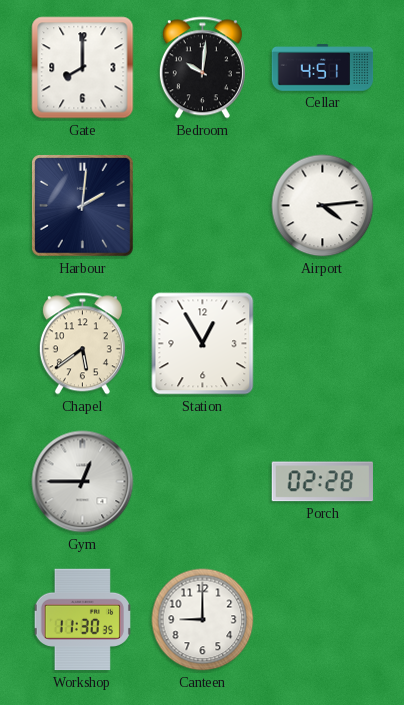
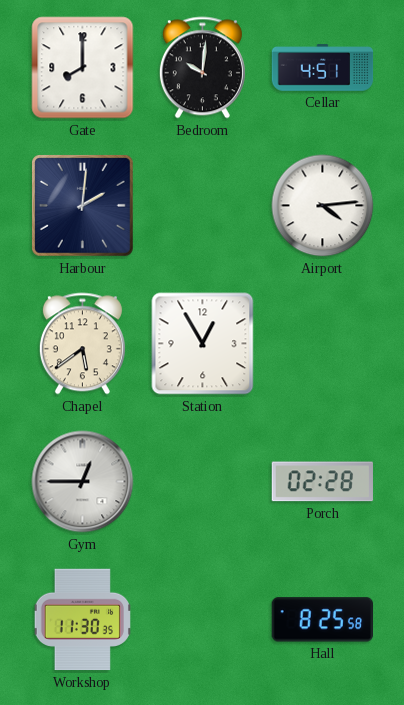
Canteen: 9:00 -> none
Hall: none -> 8:25
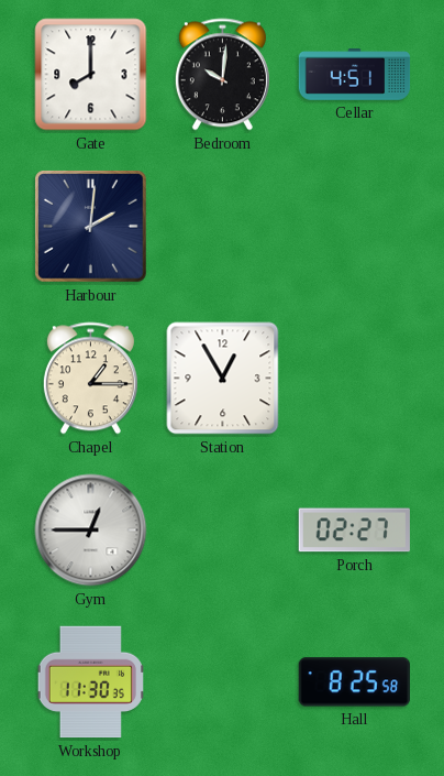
Airport: 4:14 -> none
Chapel: 5:39 -> 1:15
Porch: 02:28 -> 02:27
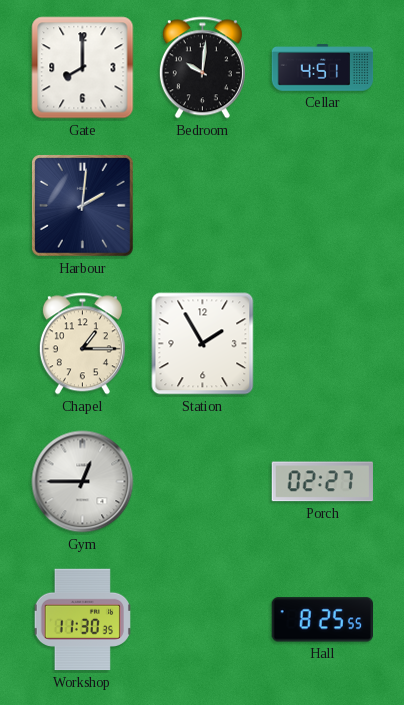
Station: 12:55 -> 1:55
Hall: 8:25:58 -> 8:25:55
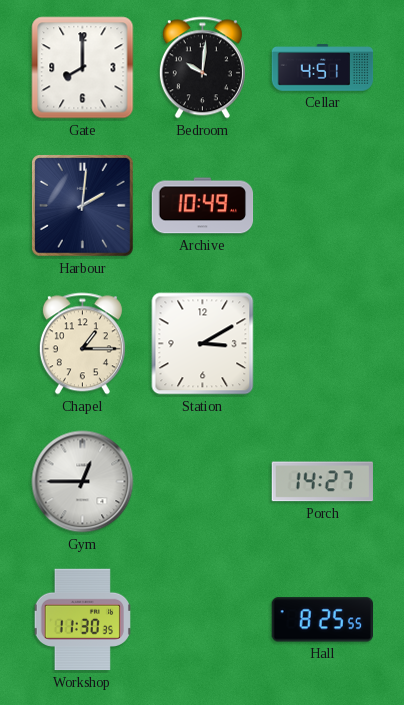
Archive: none -> 10:49
Station: 1:55 -> 3:10
Porch: 02:27 -> 14:27
